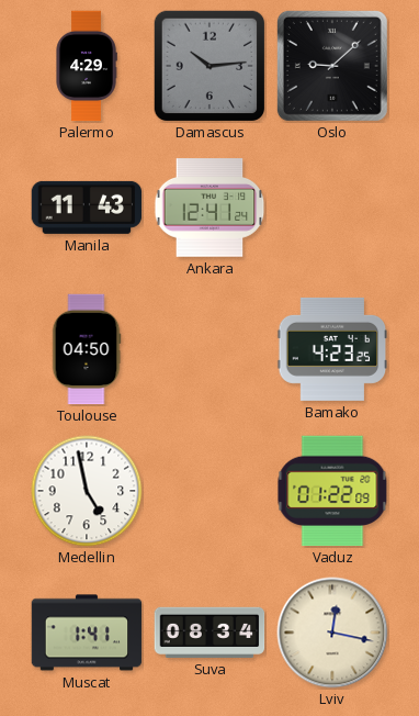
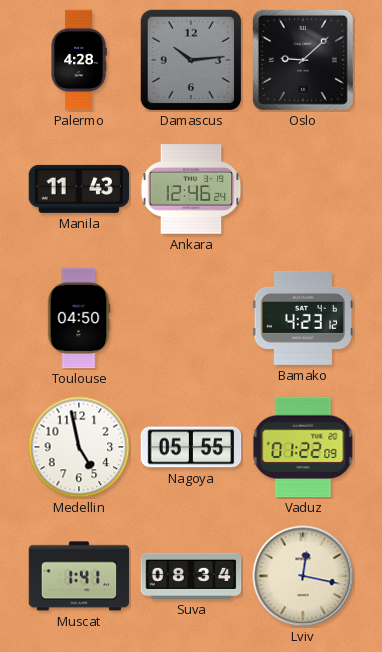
Palermo: 4:29 -> 4:28
Ankara: 12:41 -> 12:46
Bamako: 4:23:25 -> 4:23:12
Nagoya: none -> 05:55
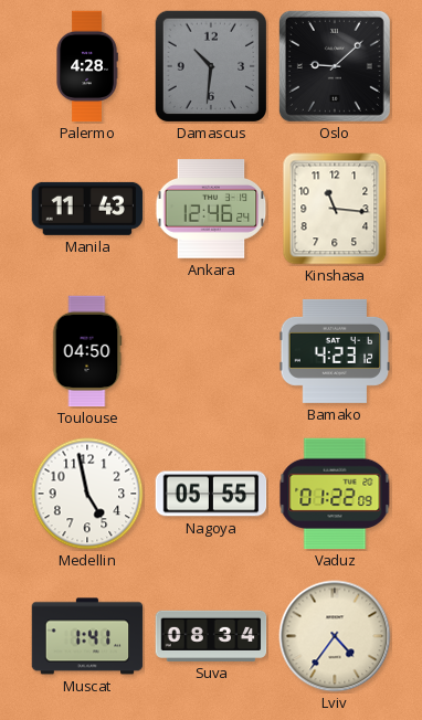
Damascus: 10:14 -> 10:31
Kinshasa: none -> 11:16
Lviv: 12:17 -> 4:36
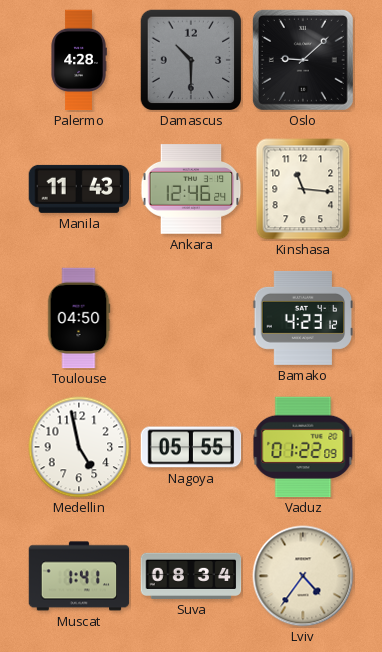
Damascus: 10:31 -> 10:30
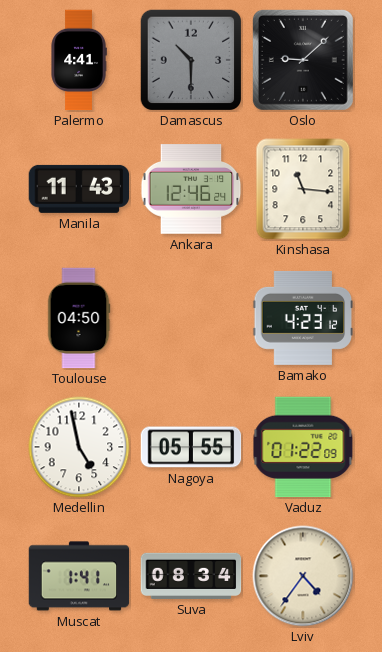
Palermo: 4:28 -> 4:41
